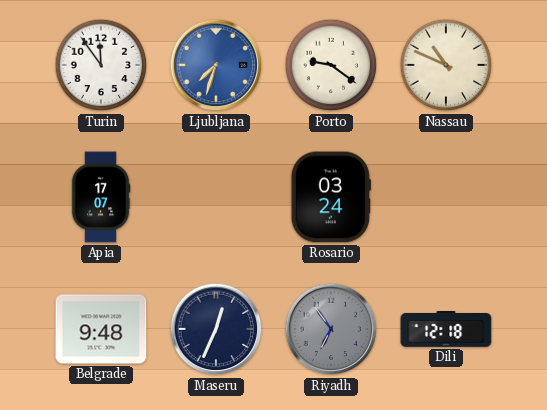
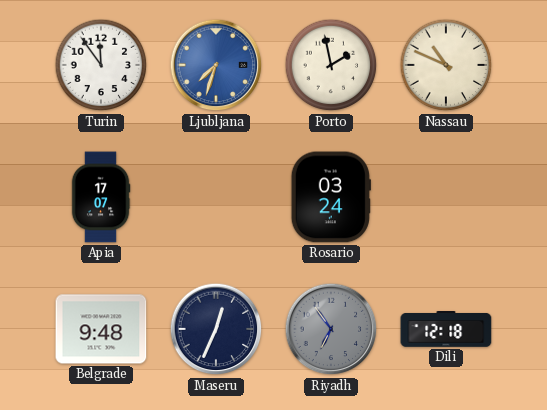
Porto: 9:21 -> 1:58
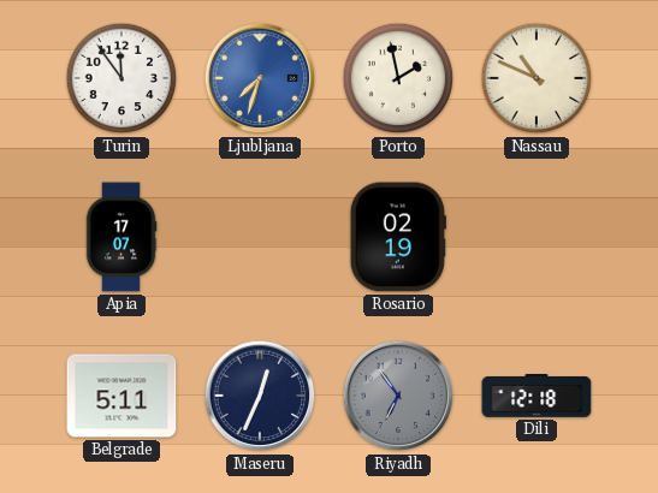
Rosario: 03:24 -> 02:19
Belgrade: 9:48 -> 5:11
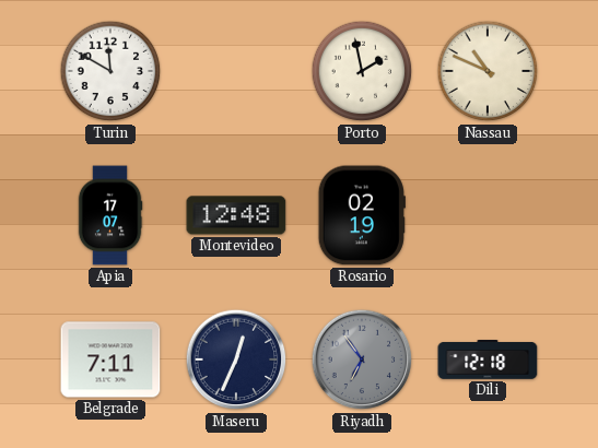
Turin: 11:54 -> 11:50
Ljubljana: 7:33 -> none
Montevideo: none -> 12:48
Belgrade: 5:11 -> 7:11
